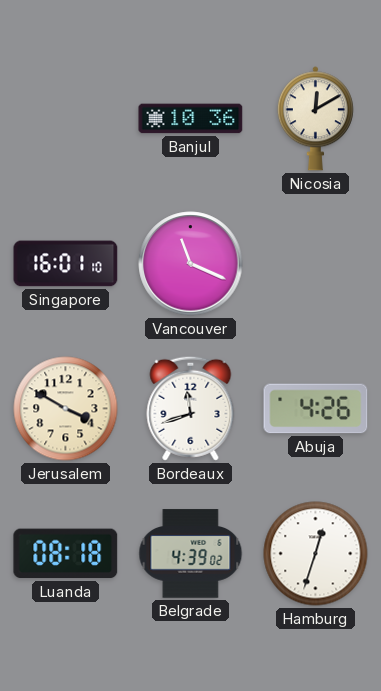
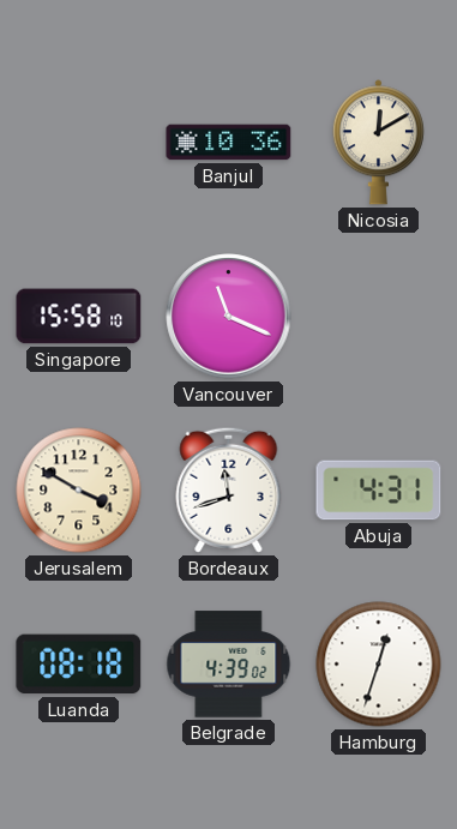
Singapore: 16:01 -> 15:58
Abuja: 4:26 -> 4:31
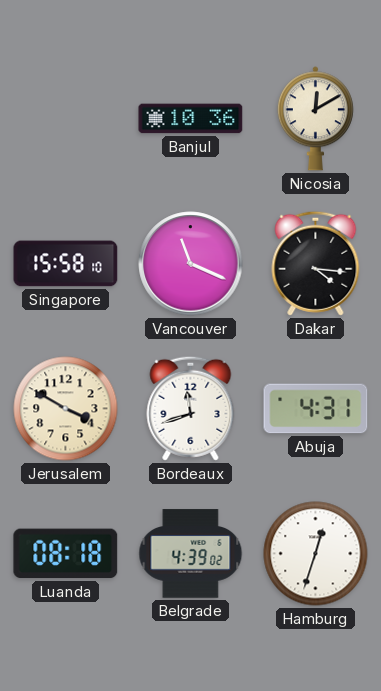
Dakar: none -> 4:16
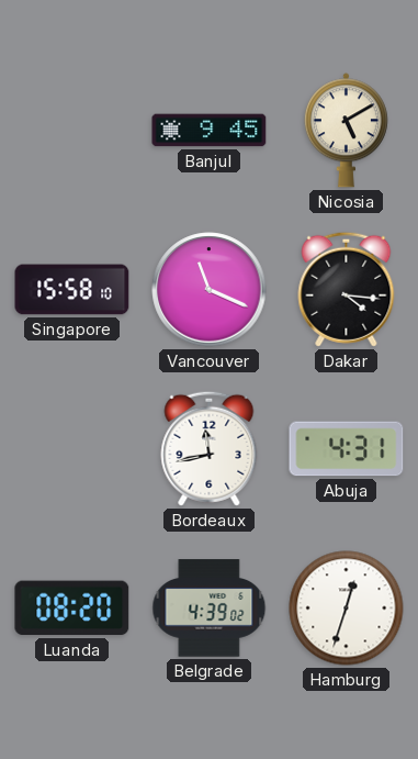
Banjul: 10:36 -> 9:45
Nicosia: 12:10 -> 5:10
Jerusalem: 3:50 -> none
Bordeaux: 11:42 -> 11:43
Luanda: 08:18 -> 08:20
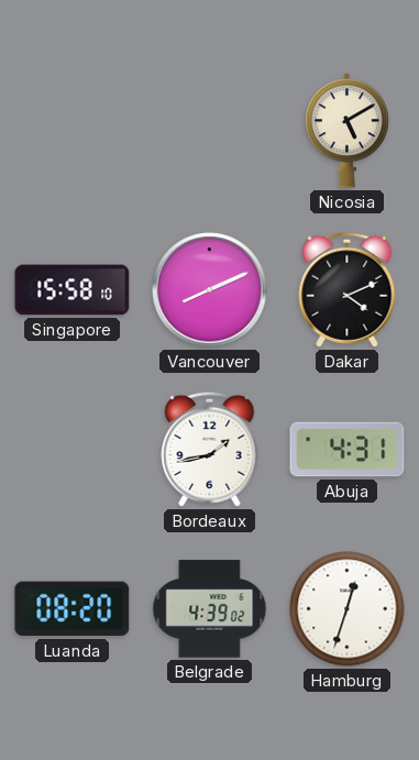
Banjul: 9:45 -> none
Vancouver: 11:19 -> 8:11
Dakar: 4:16 -> 4:11
Bordeaux: 11:43 -> 1:43
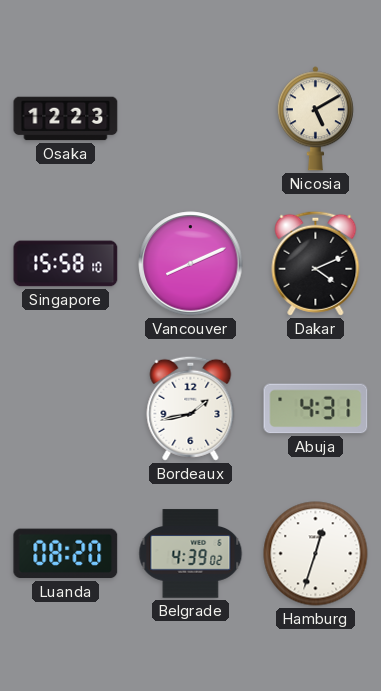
Osaka: none -> 12:23
